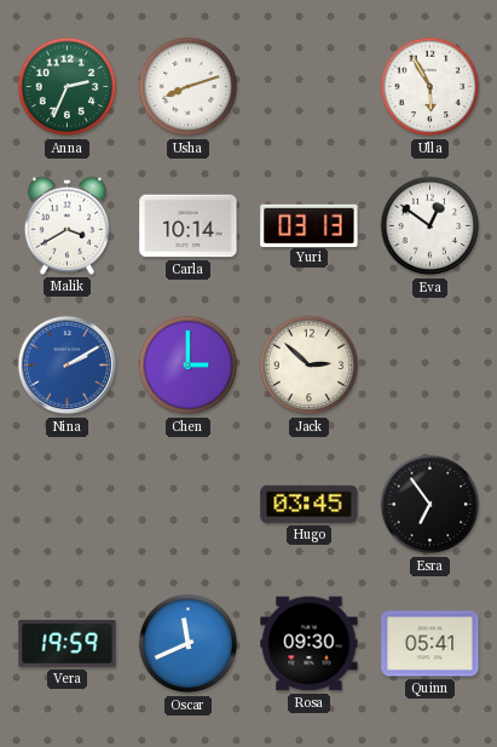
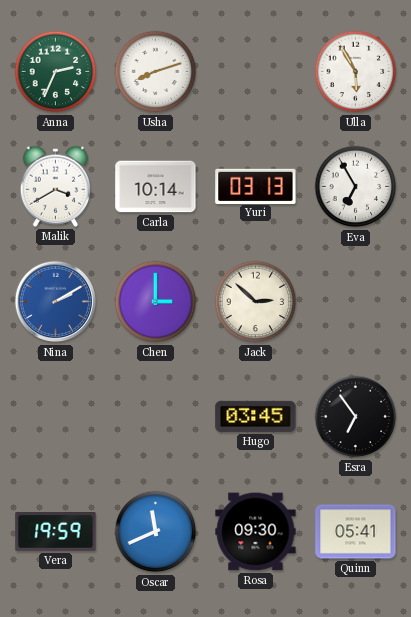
Eva: 12:51 -> 6:55
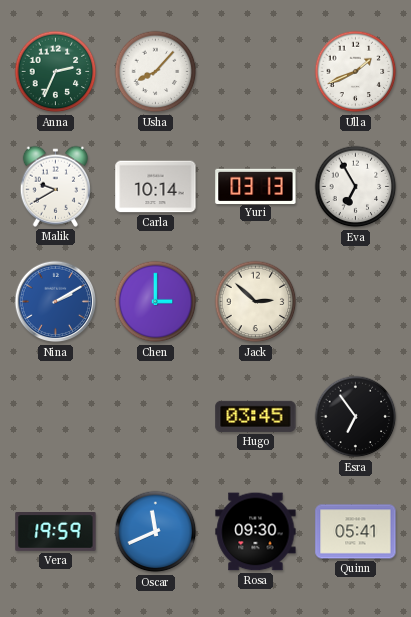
Usha: 8:12 -> 8:07
Ulla: 5:55 -> 1:41
Malik: 3:40 -> 9:40
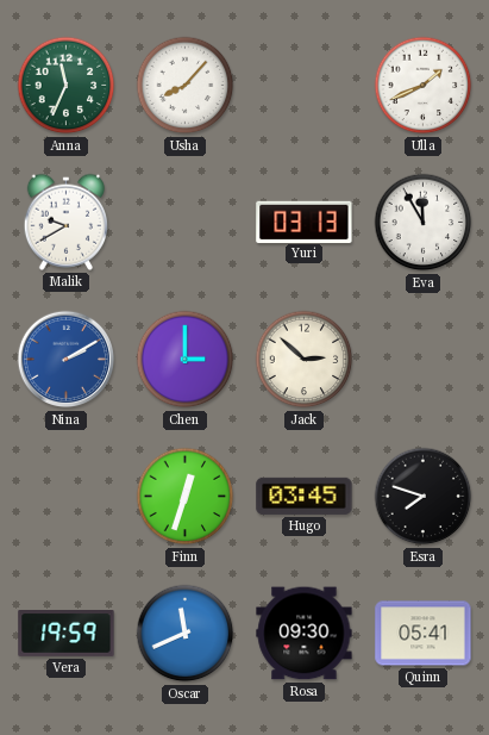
Anna: 2:34 -> 11:34
Carla: 10:14 -> none
Eva: 6:55 -> 11:55
Finn: none -> 12:33
Esra: 6:54 -> 7:48
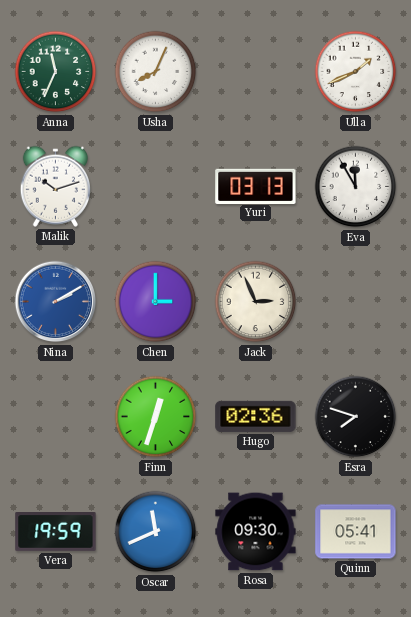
Usha: 8:07 -> 8:04
Malik: 9:40 -> 10:12
Jack: 2:52 -> 2:56
Hugo: 03:45 -> 02:36
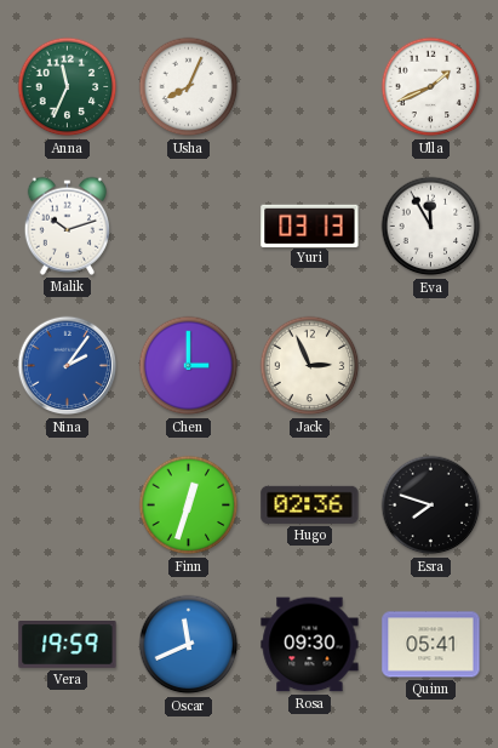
Nina: 2:10 -> 2:06
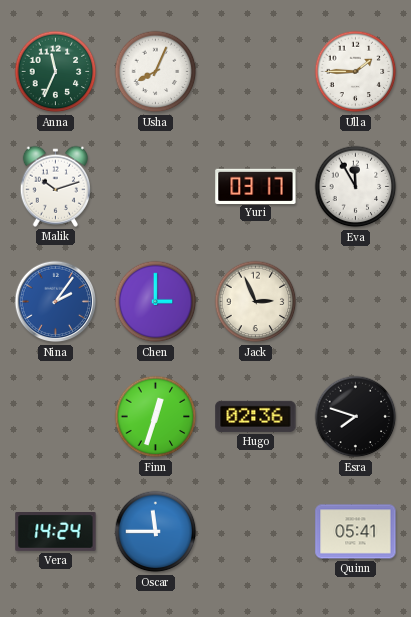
Ulla: 1:41 -> 1:45
Yuri: 03:13 -> 03:17
Vera: 19:59 -> 14:24
Oscar: 11:41 -> 11:45
Rosa: 09:30 -> none
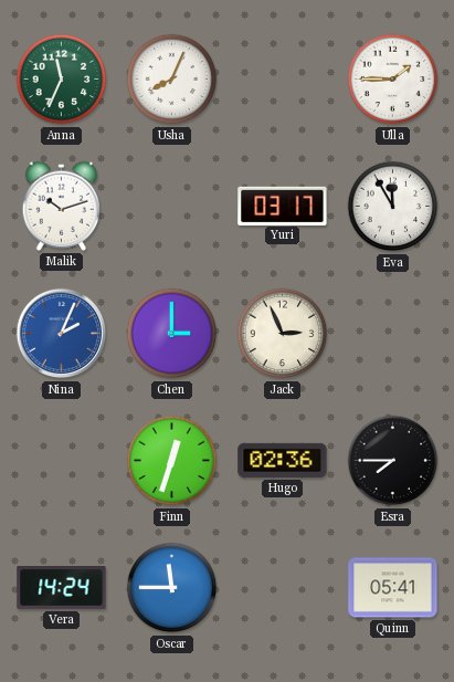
Nina: 2:06 -> 2:04
Esra: 7:48 -> 7:45
